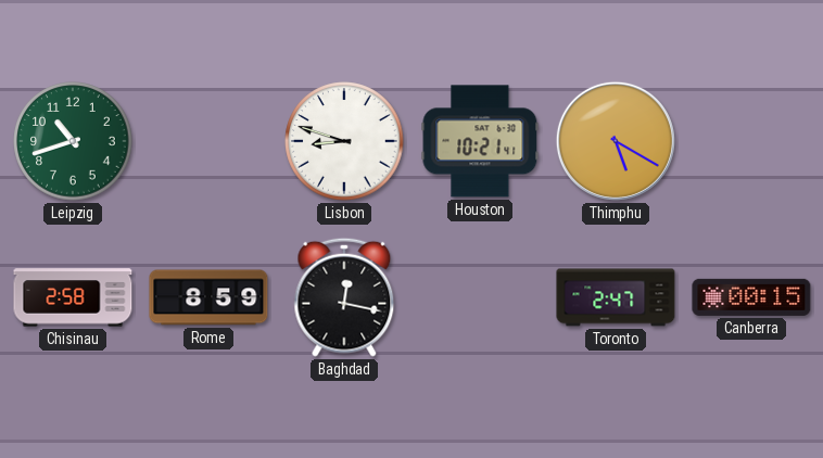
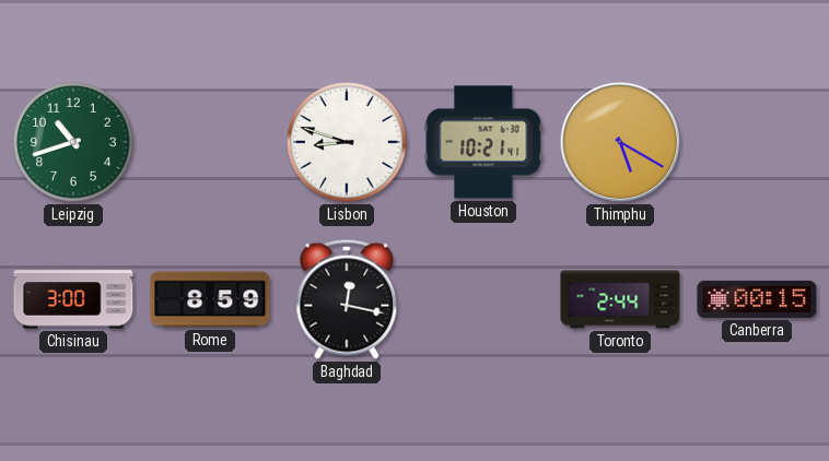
Chisinau: 2:58 -> 3:00
Toronto: 2:47 -> 2:44
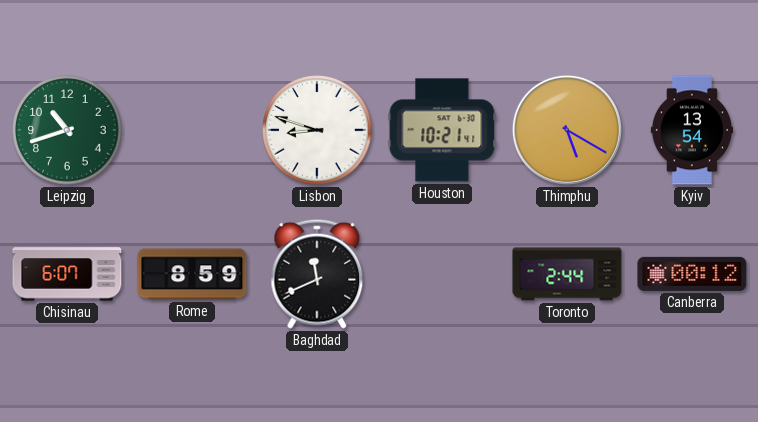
Kyiv: none -> 13:54
Chisinau: 3:00 -> 6:07
Baghdad: 12:17 -> 11:41
Canberra: 00:15 -> 00:12
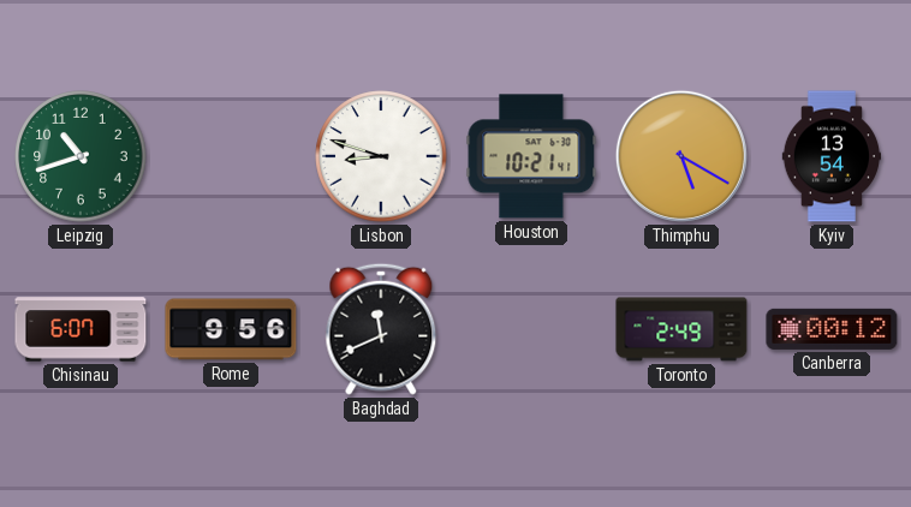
Rome: 8:59 -> 9:56
Toronto: 2:44 -> 2:49
